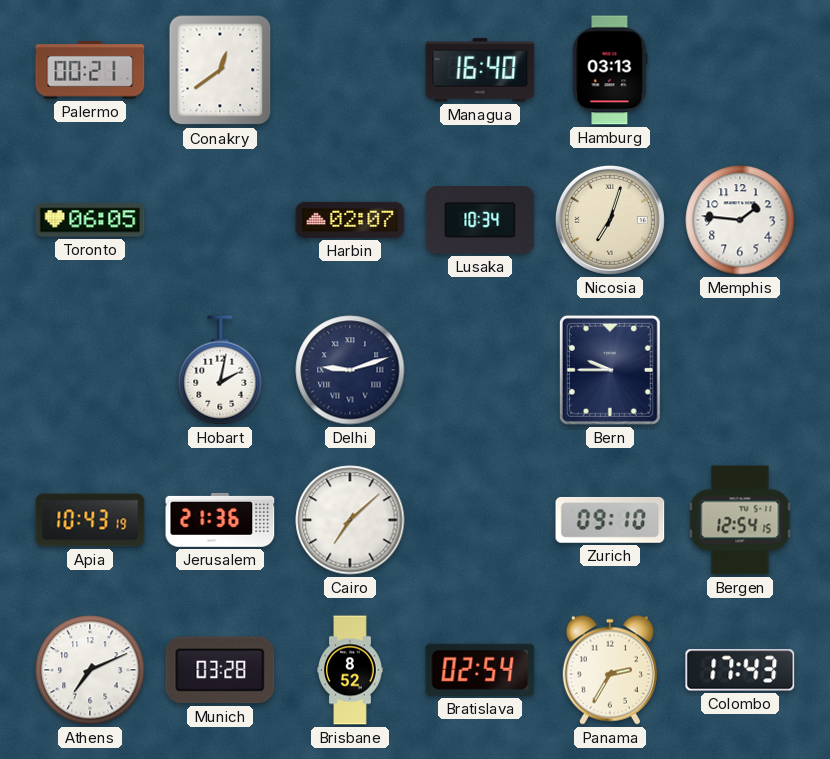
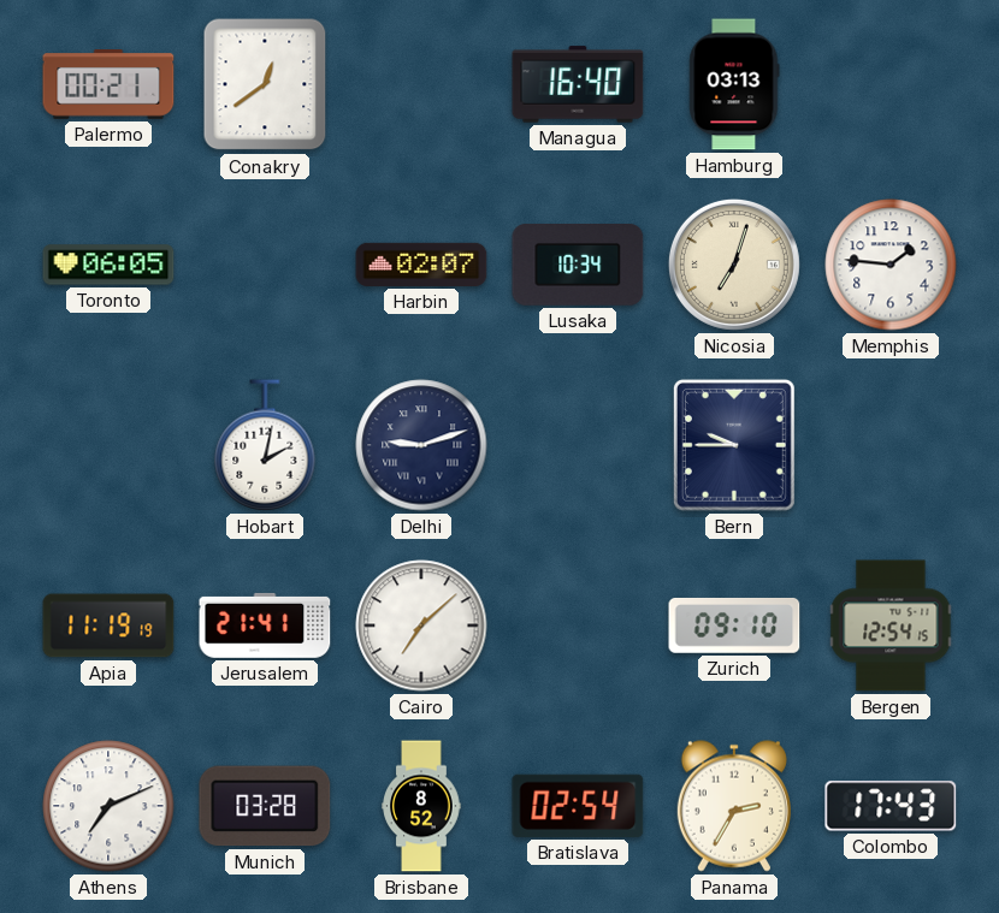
Apia: 10:43 -> 11:19
Jerusalem: 21:36 -> 21:41
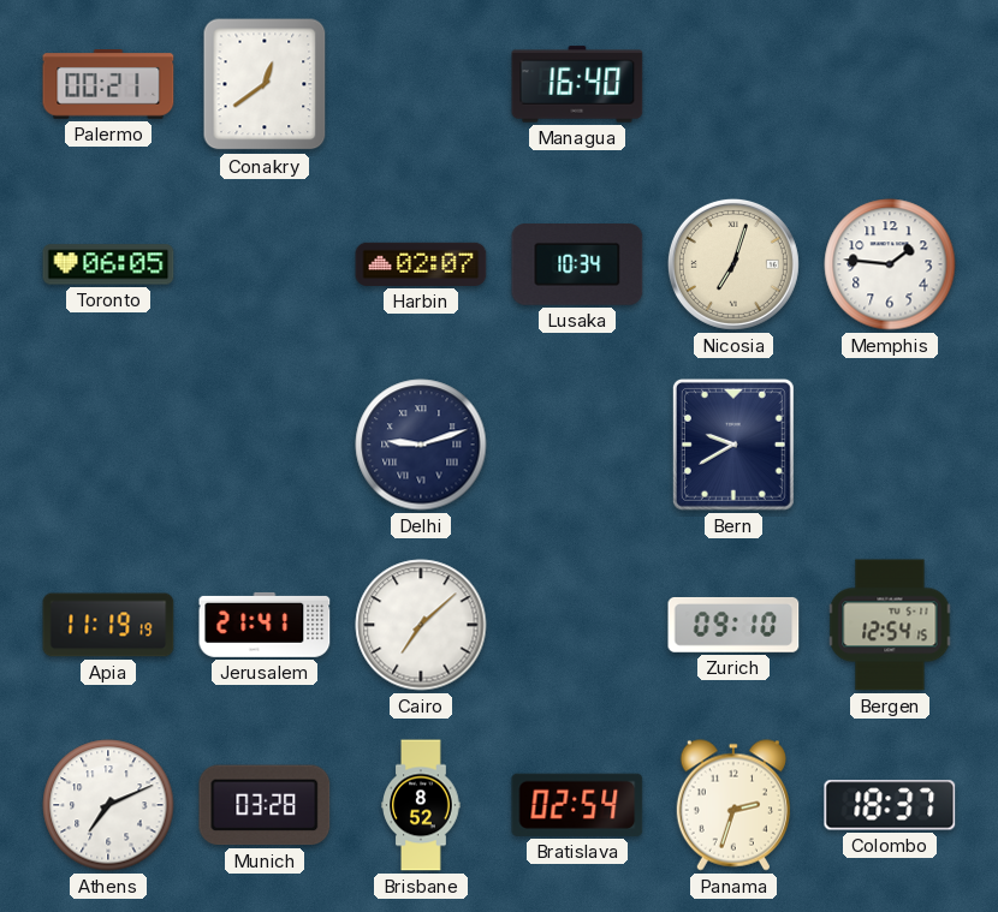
Hamburg: 03:13 -> none
Hobart: 2:02 -> none
Bern: 9:45 -> 9:40
Panama: 2:35 -> 2:33
Colombo: 17:43 -> 18:37
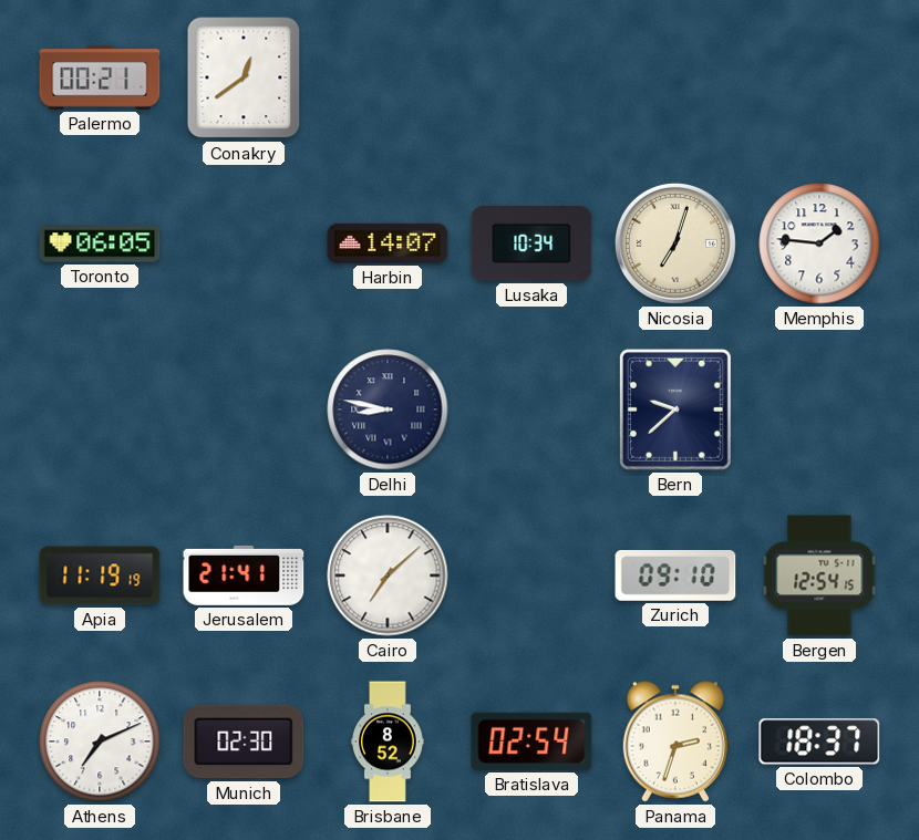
Managua: 16:40 -> none
Harbin: 02:07 -> 14:07
Delhi: 9:12 -> 8:47
Bern: 9:40 -> 9:38
Munich: 03:28 -> 02:30
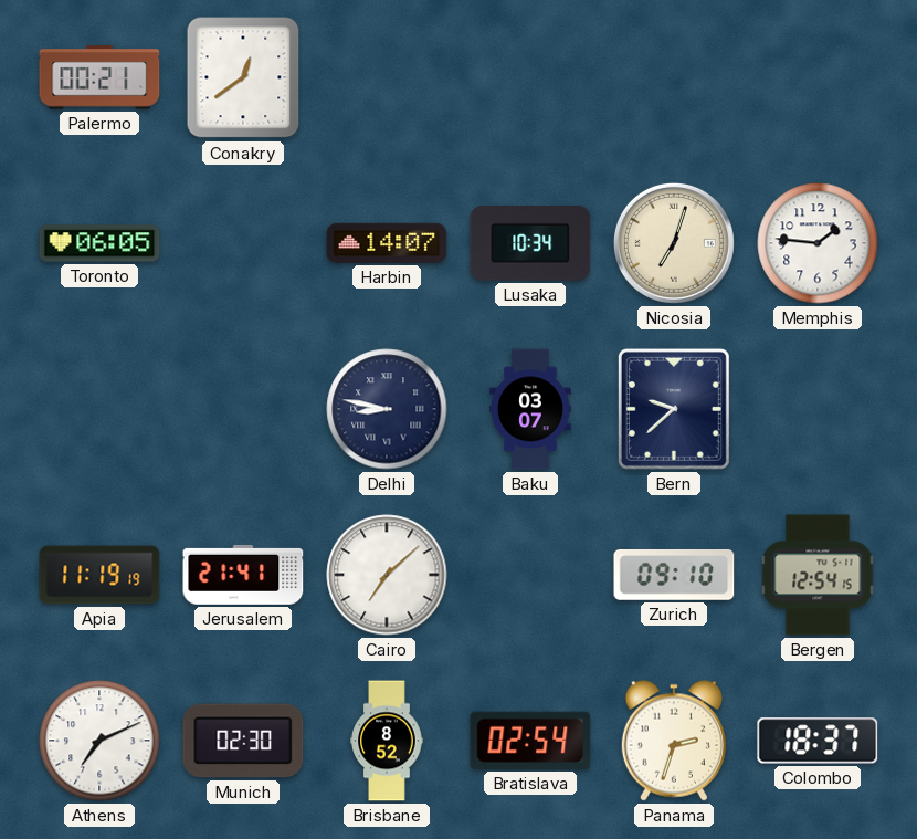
Baku: none -> 03:07
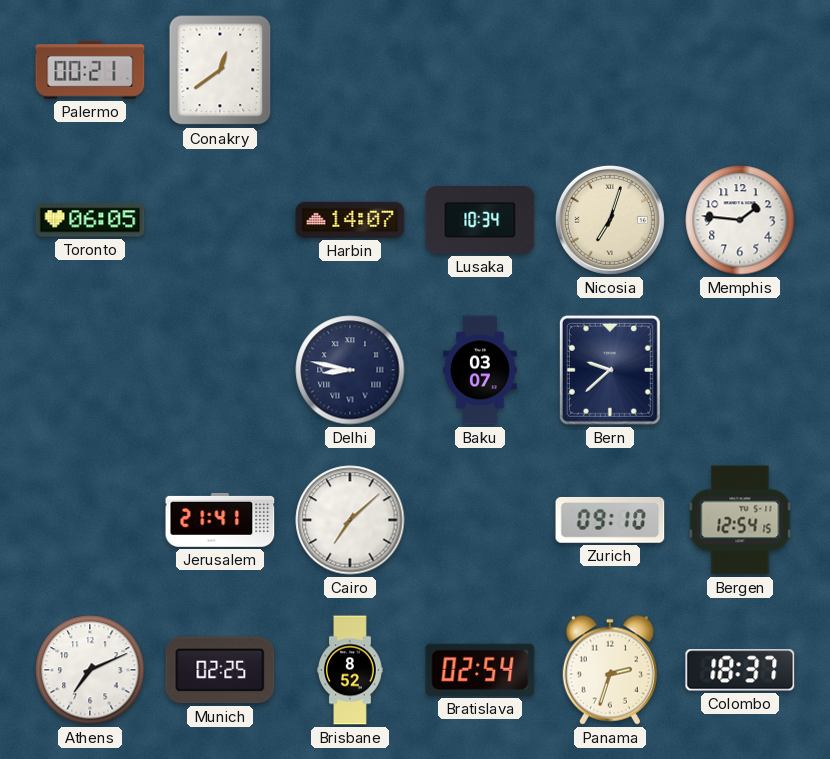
Apia: 11:19 -> none
Munich: 02:30 -> 02:25
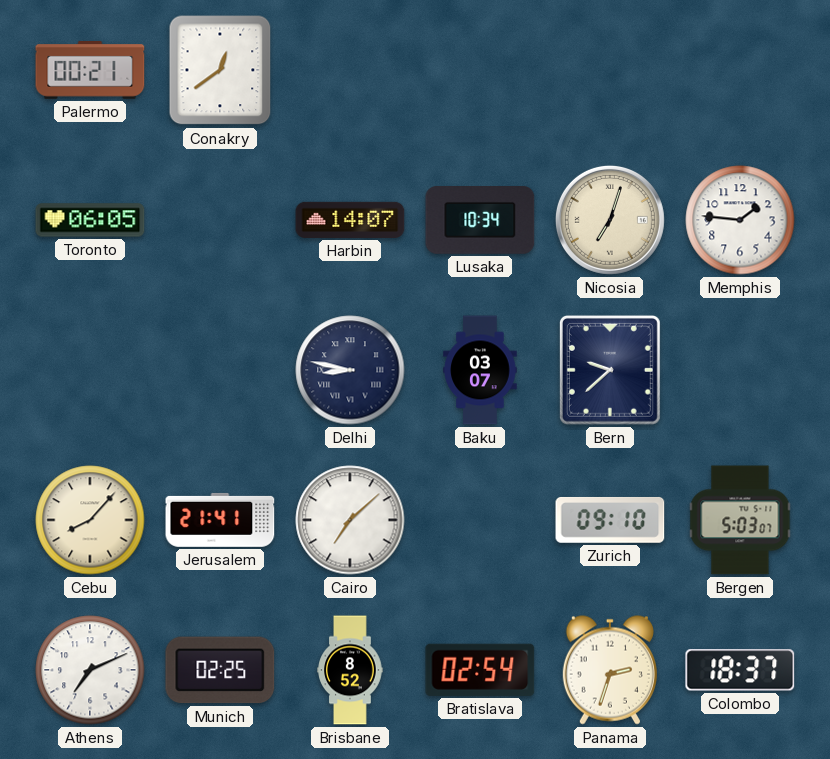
Cebu: none -> 8:07
Bergen: 12:54 -> 5:03
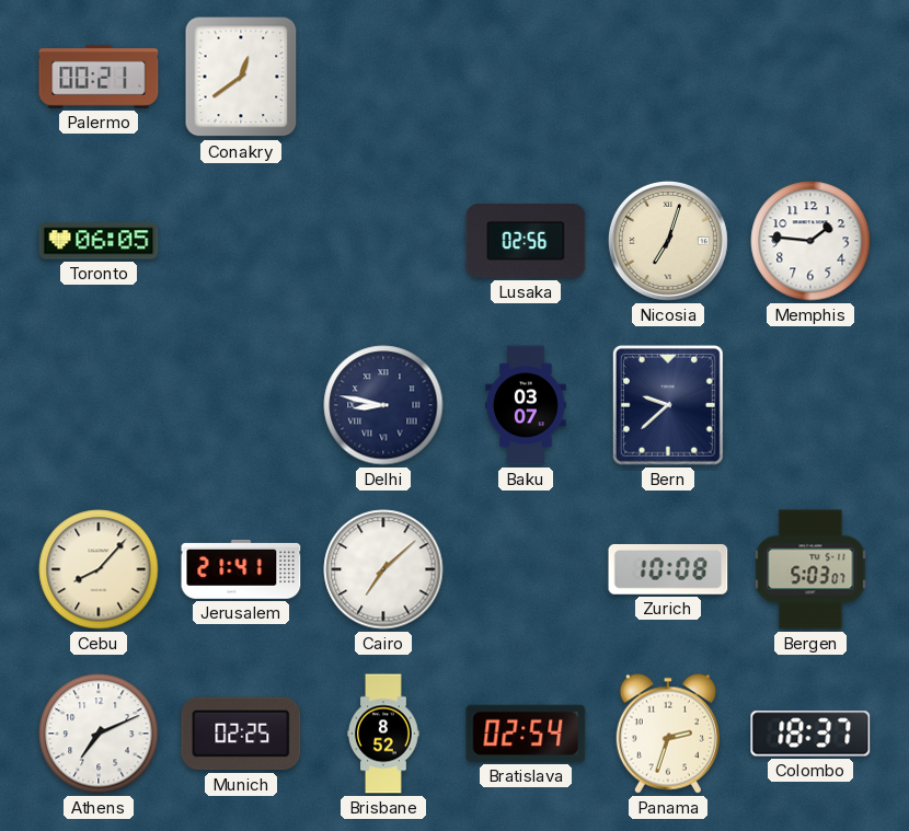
Harbin: 14:07 -> none
Lusaka: 10:34 -> 02:56
Zurich: 09:10 -> 10:08
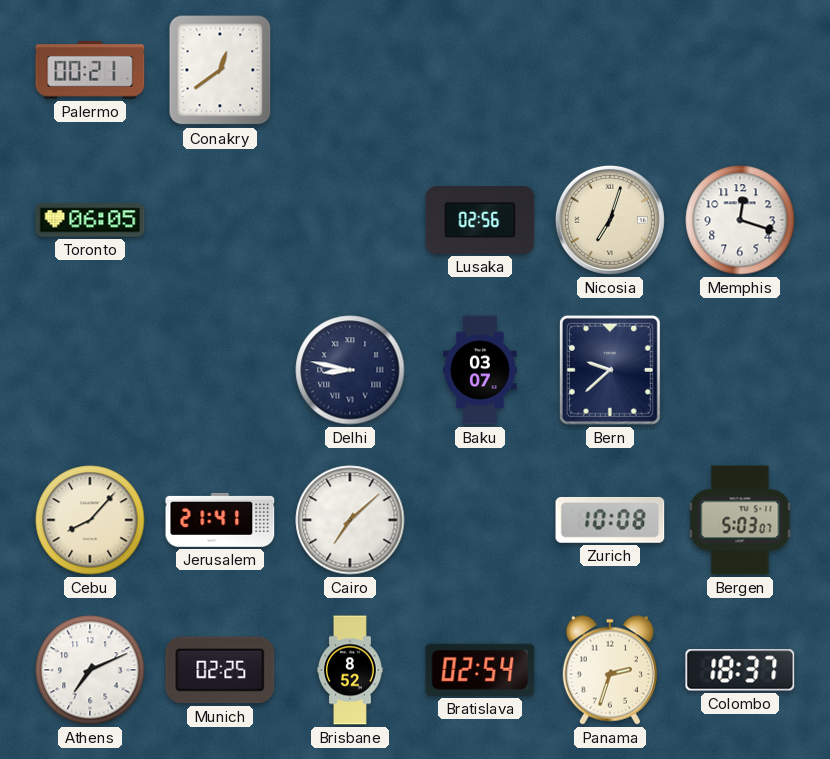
Memphis: 1:46 -> 12:18
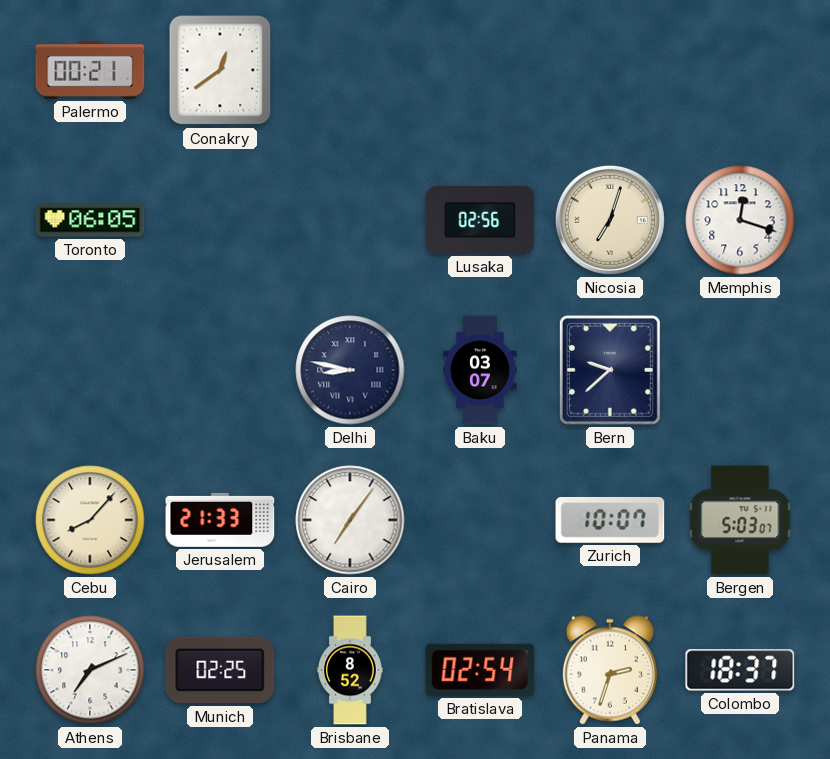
Jerusalem: 21:41 -> 21:33
Cairo: 7:08 -> 7:06
Zurich: 10:08 -> 10:07
